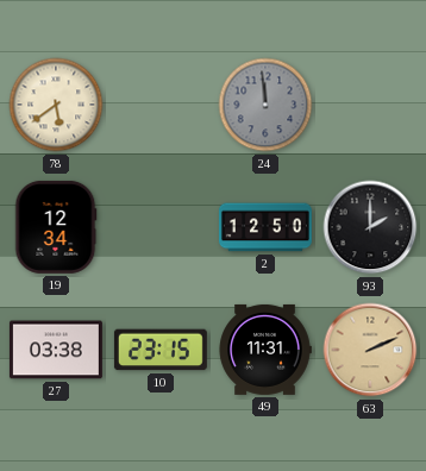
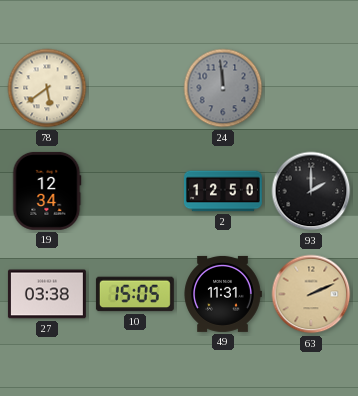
10: 23:15 -> 15:05
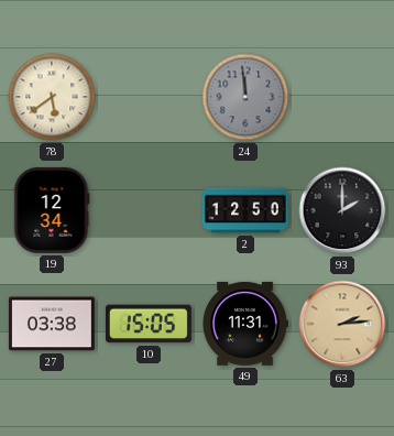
63: 2:11 -> 2:14
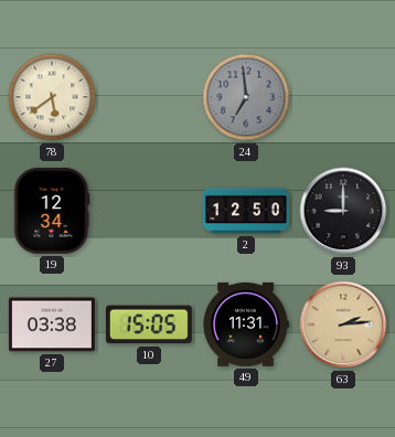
24: 11:59 -> 6:59
93: 2:00 -> 9:00
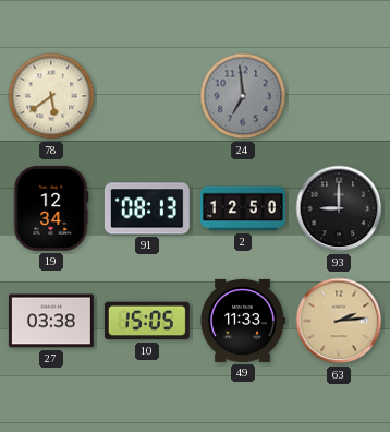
91: none -> 08:13
49: 11:31 -> 11:33
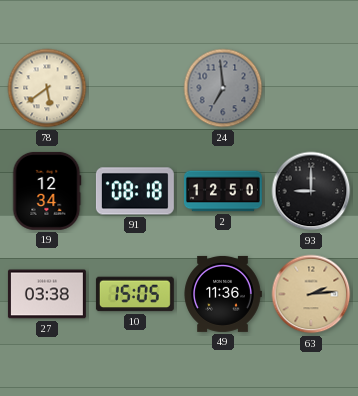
91: 08:13 -> 08:18
49: 11:33 -> 11:36
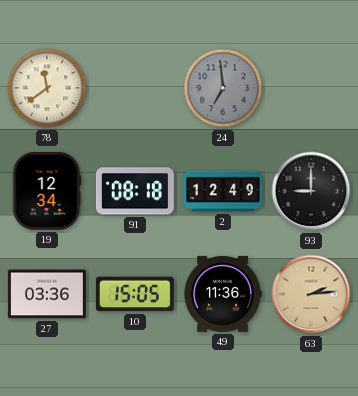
78: 5:39 -> 11:39
2: 12:50 -> 12:49
27: 03:38 -> 03:36
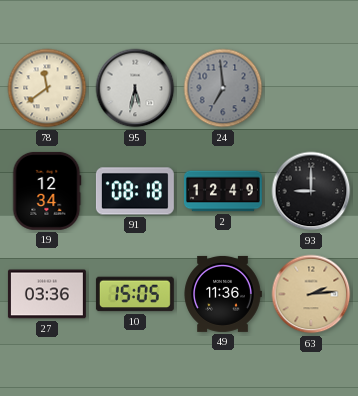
95: none -> 5:32
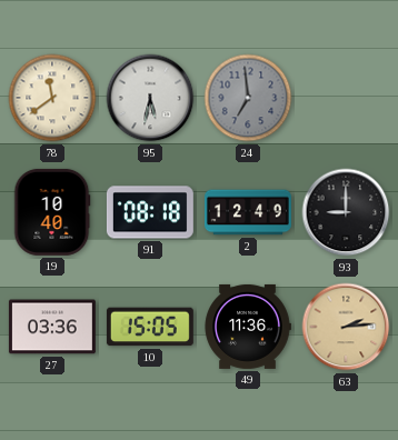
19: 12:34 -> 10:40
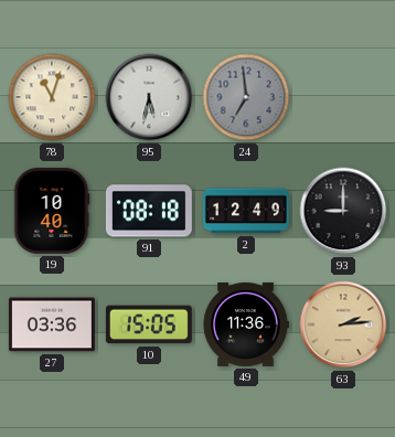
78: 11:39 -> 11:03
